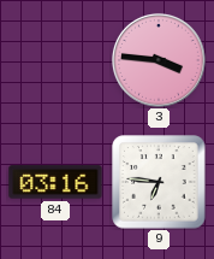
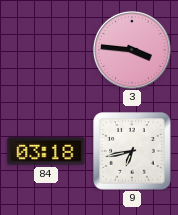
84: 03:16 -> 03:18
9: 6:46 -> 6:43
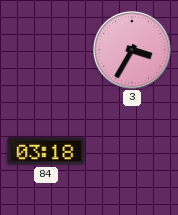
3: 3:46 -> 3:35
9: 6:43 -> none
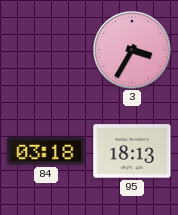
95: none -> 18:13
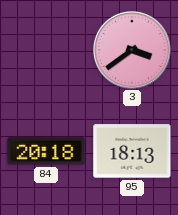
3: 3:35 -> 3:39
84: 03:18 -> 20:18
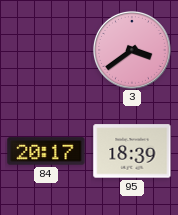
84: 20:18 -> 20:17
95: 18:13 -> 18:39
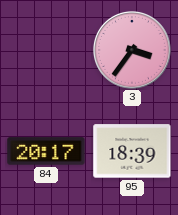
3: 3:39 -> 3:36
